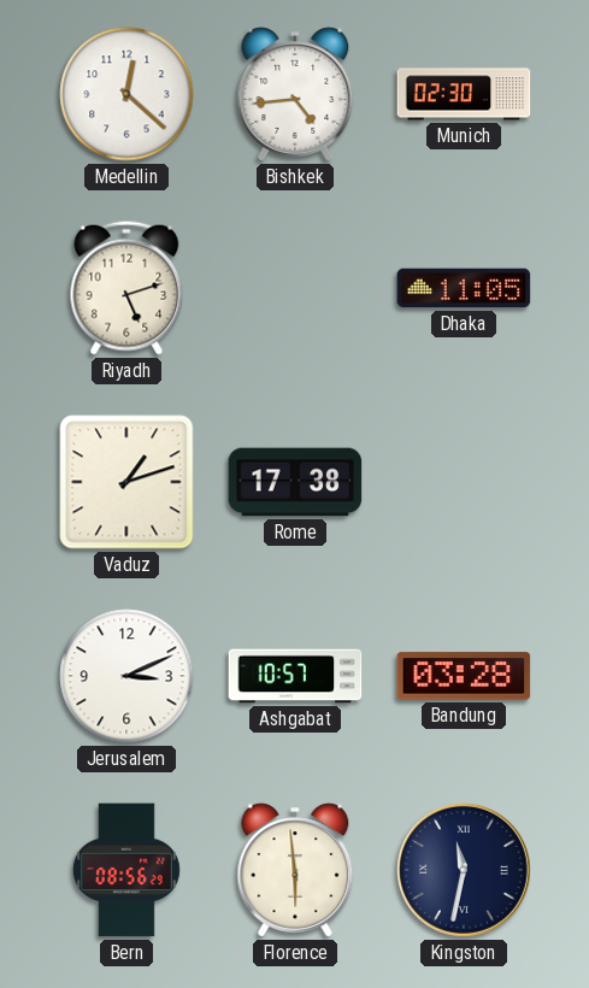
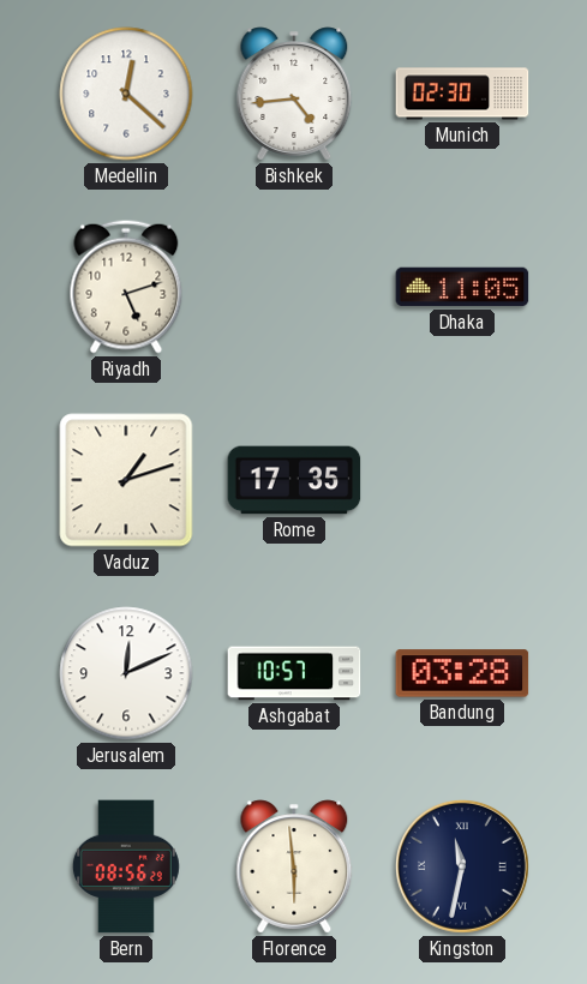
Rome: 17:38 -> 17:35
Jerusalem: 3:11 -> 12:11
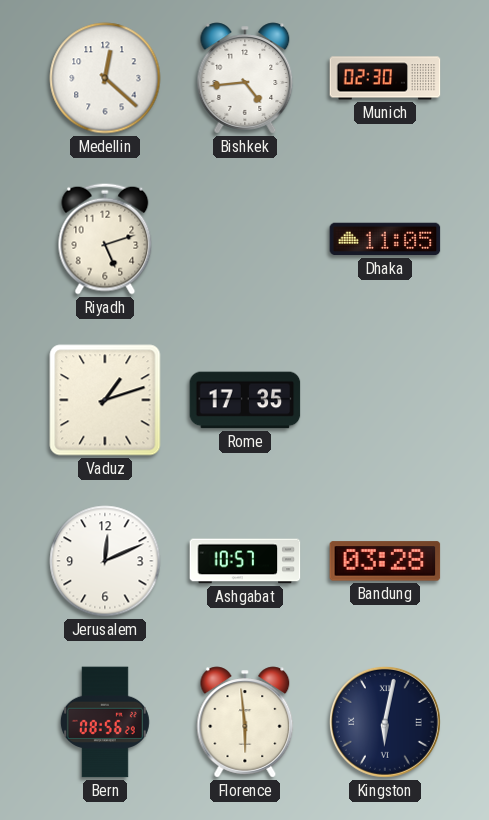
Kingston: 11:32 -> 6:02
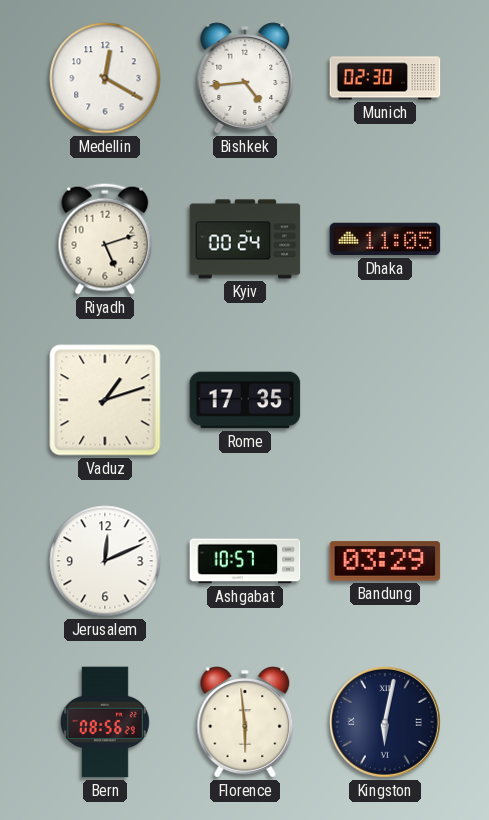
Medellin: 12:22 -> 12:20
Kyiv: none -> 00:24
Bandung: 03:28 -> 03:29
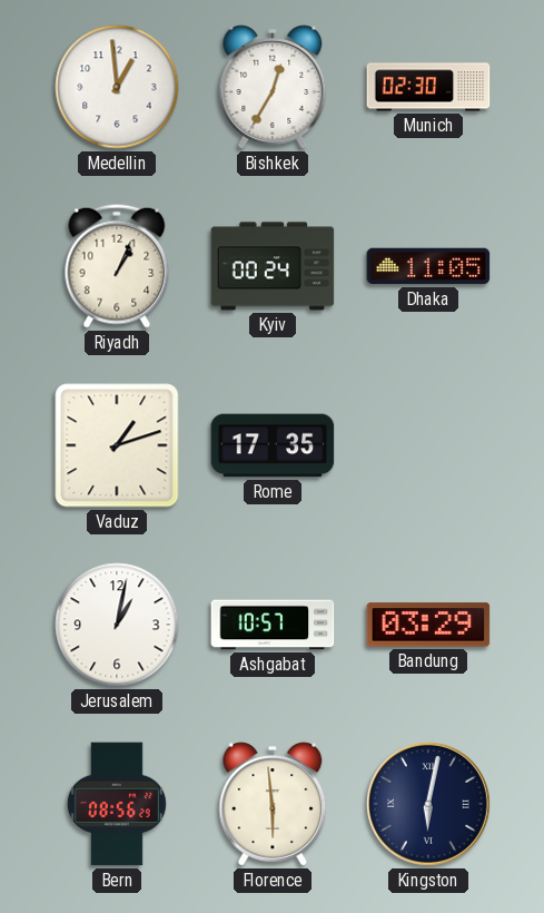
Medellin: 12:20 -> 12:59
Bishkek: 4:44 -> 12:35
Riyadh: 5:12 -> 1:04
Jerusalem: 12:11 -> 1:02
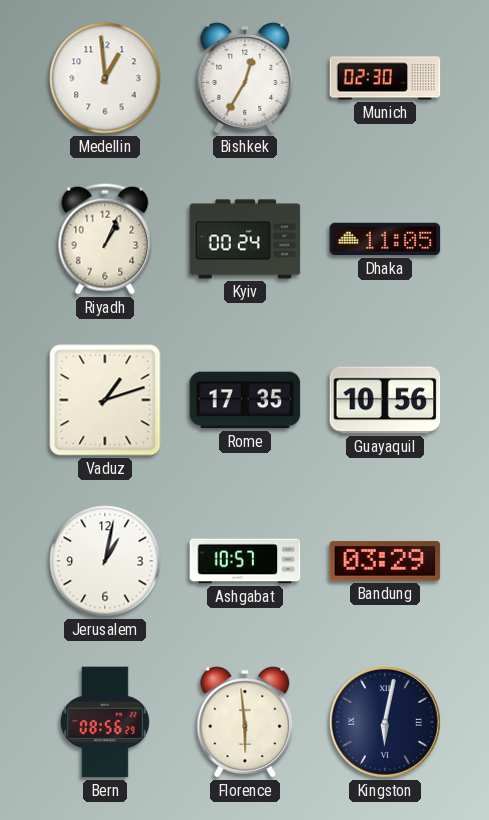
Guayaquil: none -> 10:56
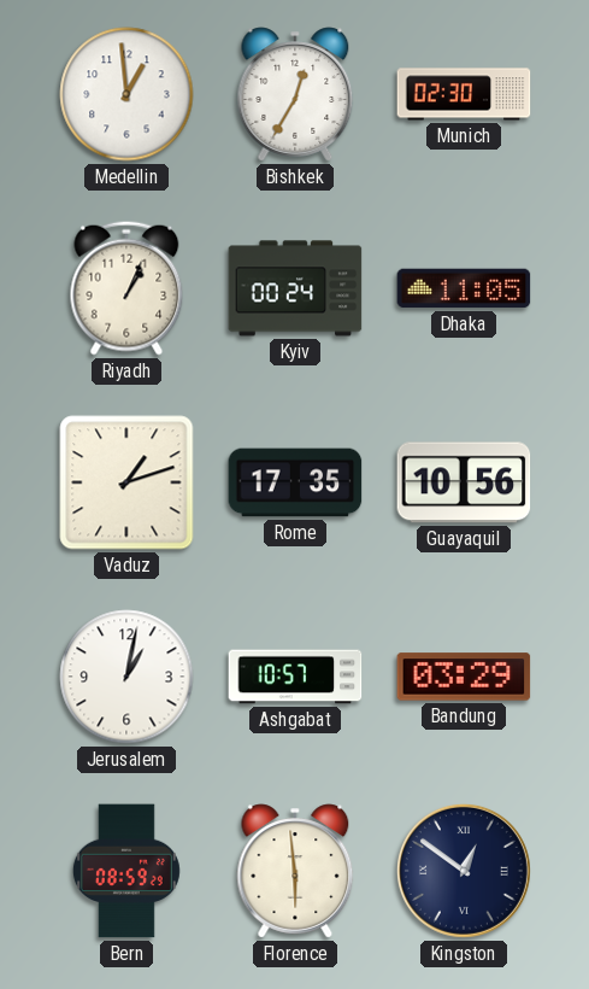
Bern: 08:56 -> 08:59
Kingston: 6:02 -> 12:51
